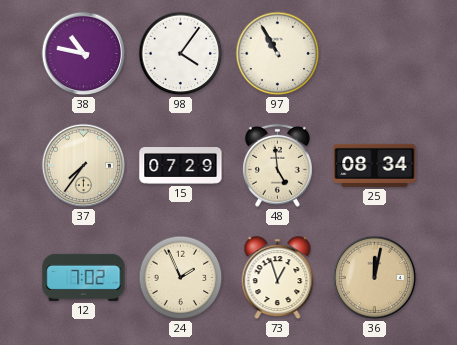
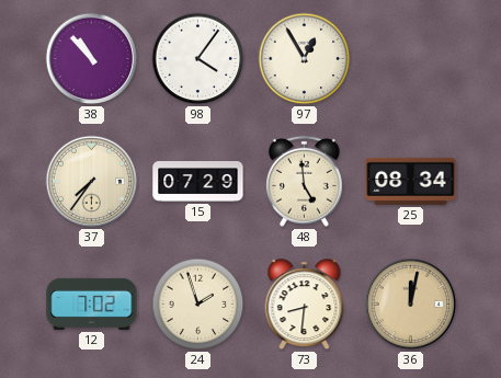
38: 10:47 -> 10:53
97: 10:55 -> 12:55
24: 1:56 -> 1:57
73: 12:57 -> 8:31
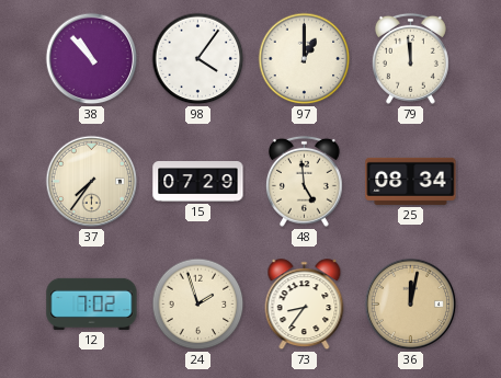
97: 12:55 -> 1:00
79: none -> 11:59
73: 8:31 -> 8:36
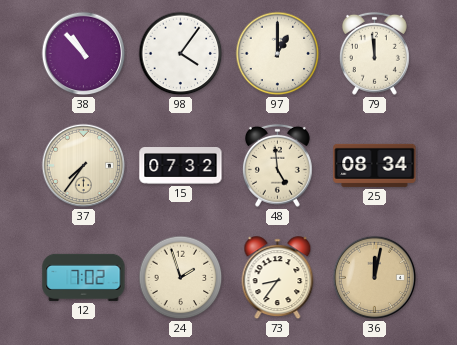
15: 07:29 -> 07:32
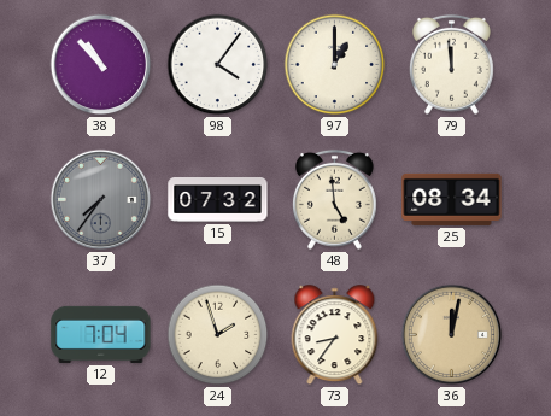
37 dial: cream -> grey
12: 7:02 -> 7:04
